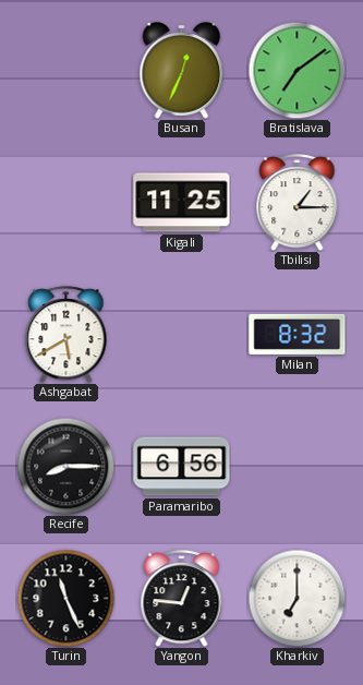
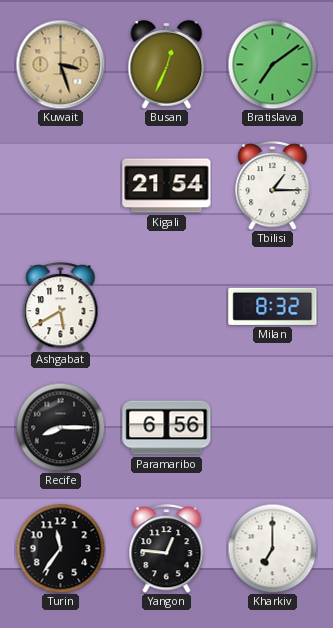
Kuwait: none -> 3:27
Kigali: 11:25 -> 21:54
Turin: 11:26 -> 11:36
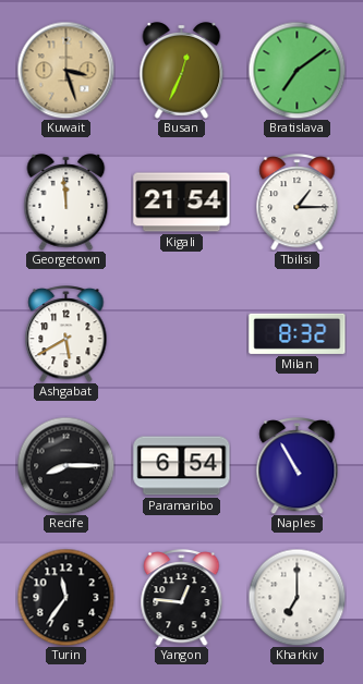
Georgetown: none -> 11:59
Paramaribo: 6:56 -> 6:54
Naples: none -> 10:55
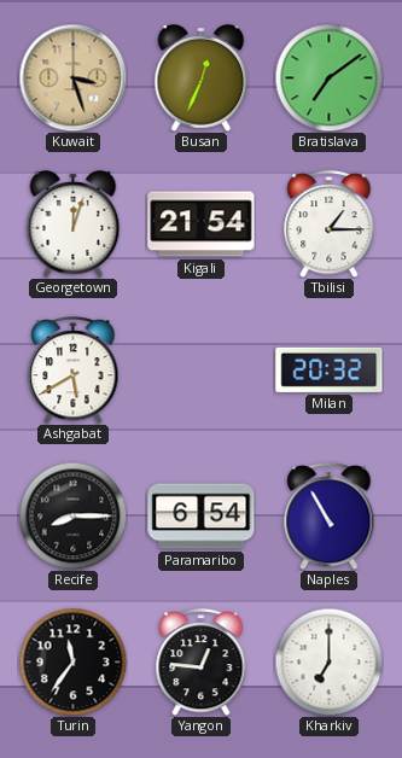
Georgetown: 11:59 -> 12:03
Milan: 8:32 -> 20:32
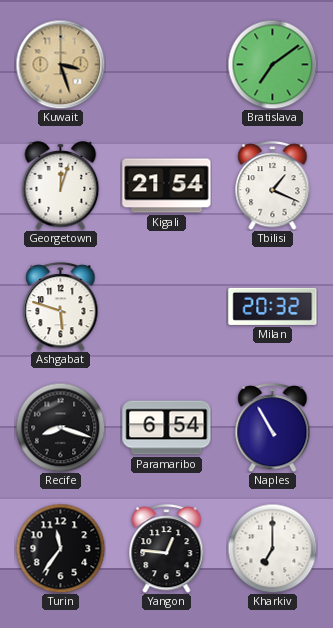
Busan: 12:34 -> none
Tbilisi: 1:15 -> 1:19
Ashgabat: 5:40 -> 5:48
Recife: 8:15 -> 8:18
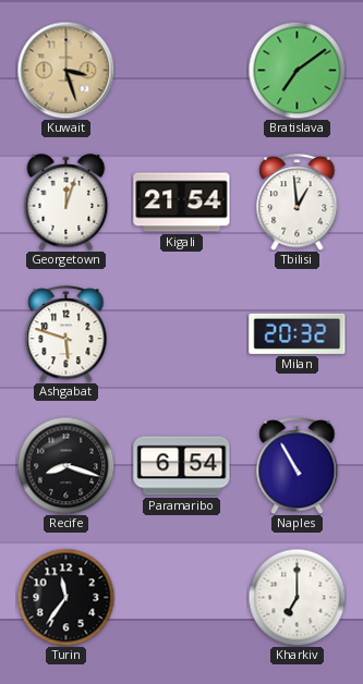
Tbilisi: 1:19 -> 12:59
Yangon: 12:46 -> none
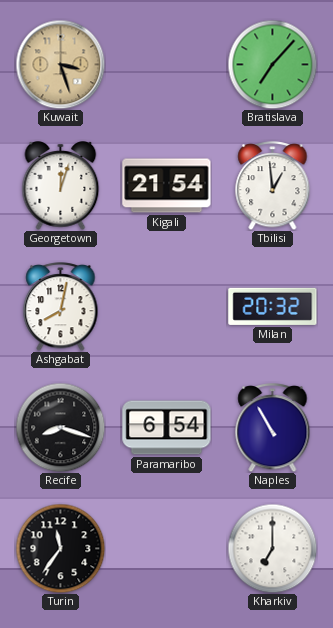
Bratislava: 7:09 -> 7:07
Ashgabat: 5:48 -> 8:02
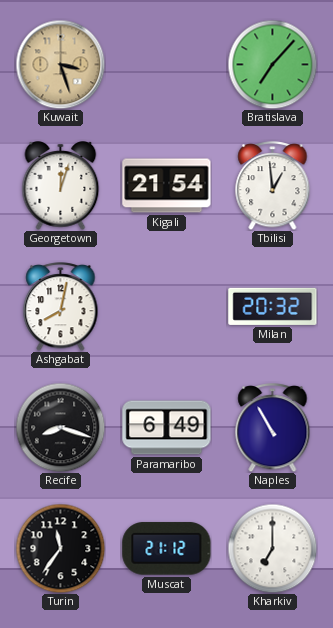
Paramaribo: 6:54 -> 6:49
Muscat: none -> 21:12
